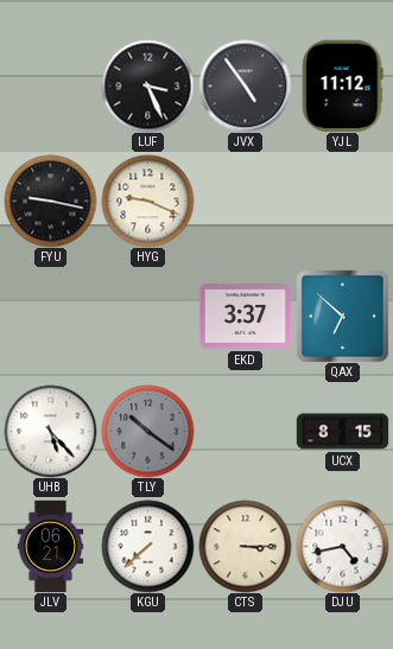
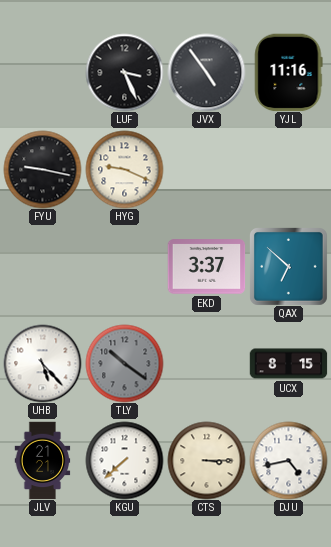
YJL: 11:12 -> 11:16
JLV: 06:21 -> 21:21
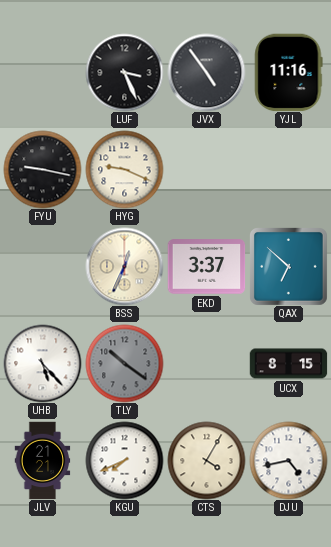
BSS: none -> 12:34
KGU: 7:38 -> 7:41
CTS: 3:15 -> 4:05
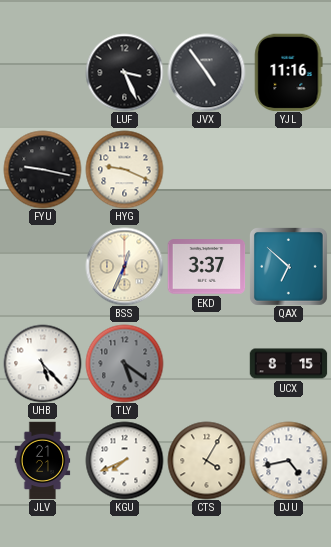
TLY: 10:21 -> 5:21
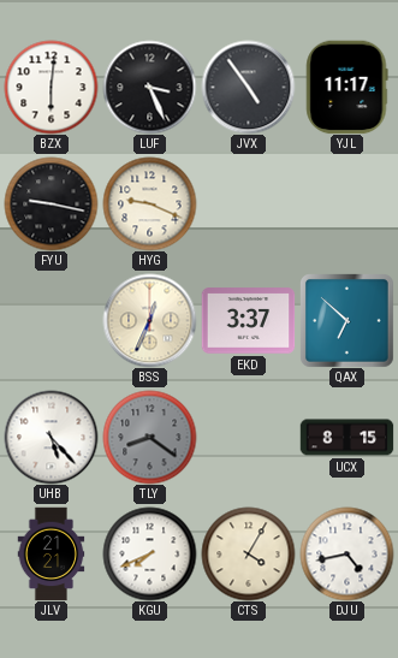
BZX: none -> 6:01
YJL: 11:16 -> 11:17
TLY: 5:21 -> 8:21
